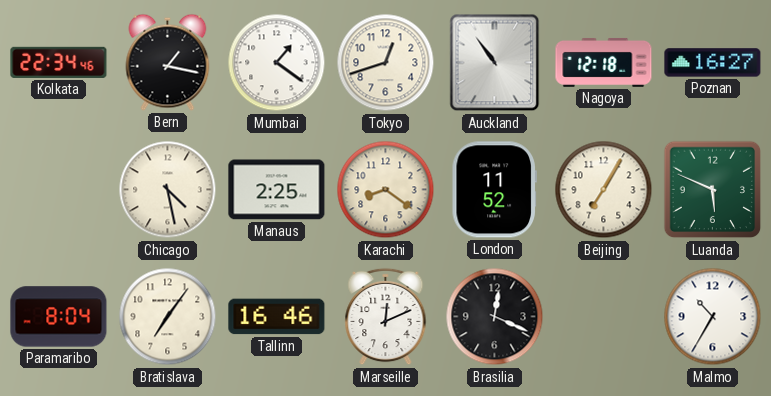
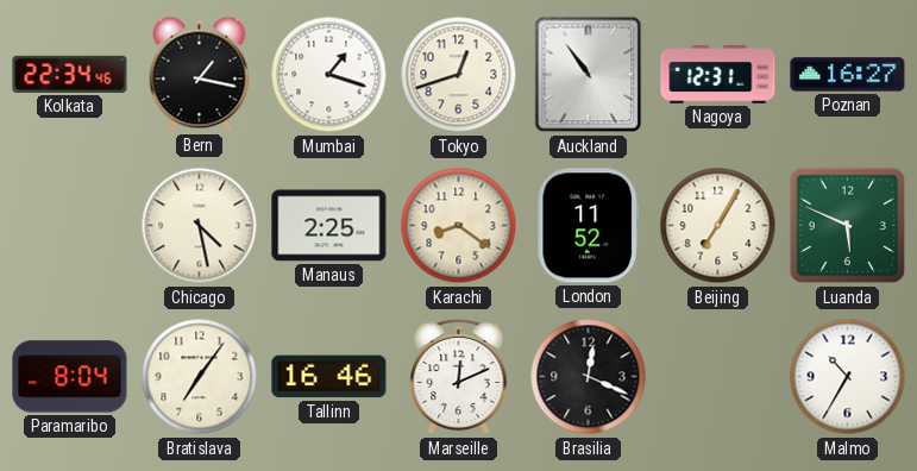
Mumbai: 1:21 -> 1:18
Nagoya: 12:18 -> 12:31
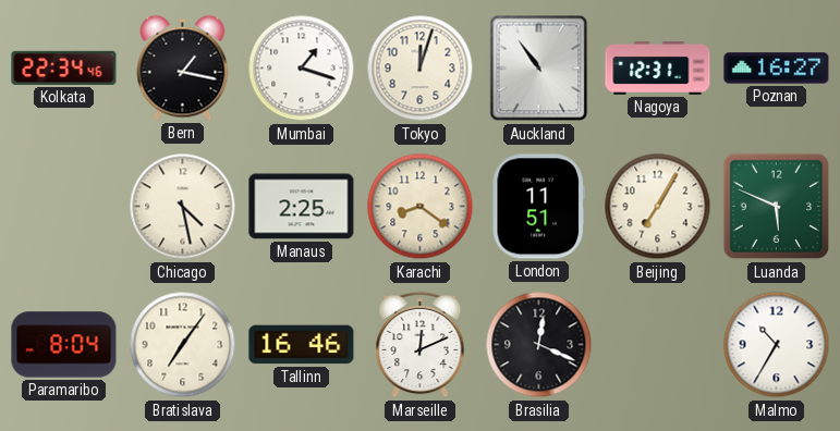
Tokyo: 12:42 -> 12:03
London: 11:52 -> 11:51
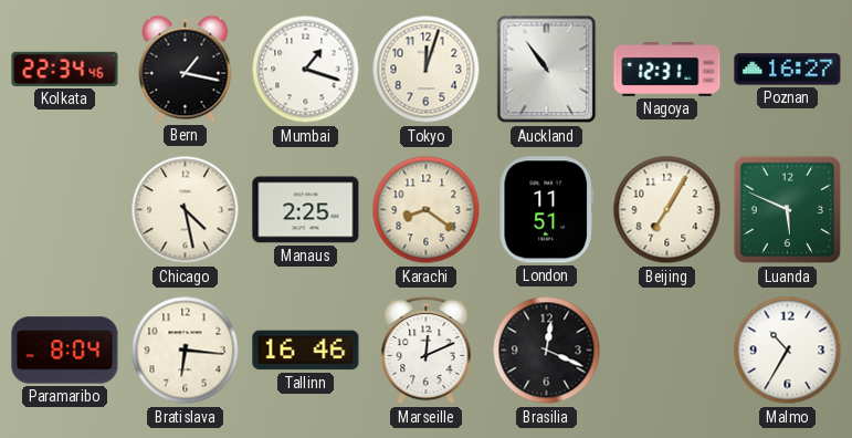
Bratislava: 7:06 -> 6:16
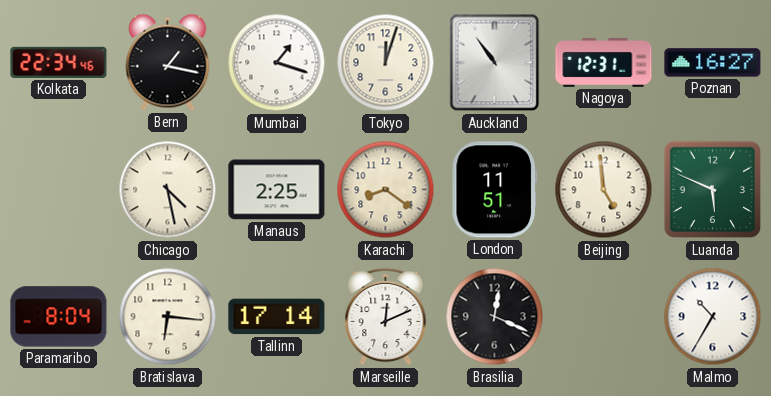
Beijing: 7:05 -> 4:59
Tallinn: 16:46 -> 17:14
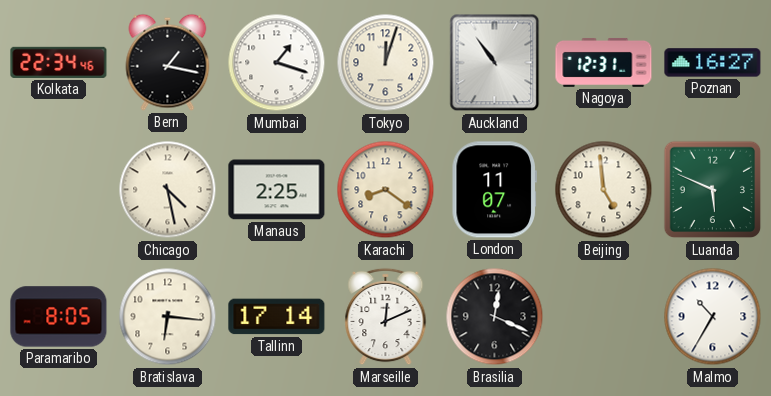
London: 11:51 -> 11:07
Paramaribo: 8:04 -> 8:05
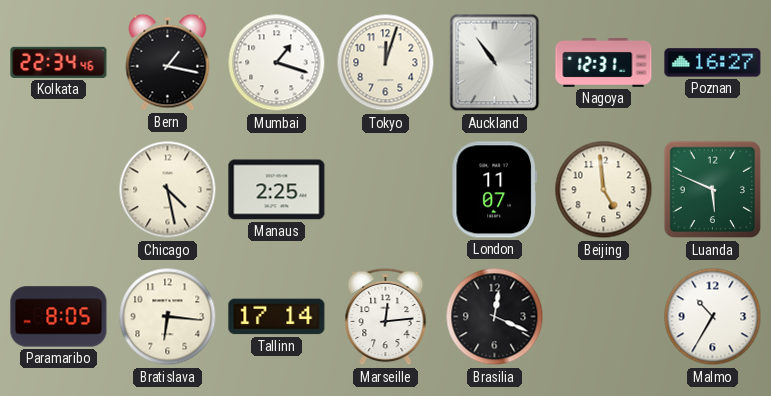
Karachi: 8:21 -> none
Marseille: 12:11 -> 12:14
